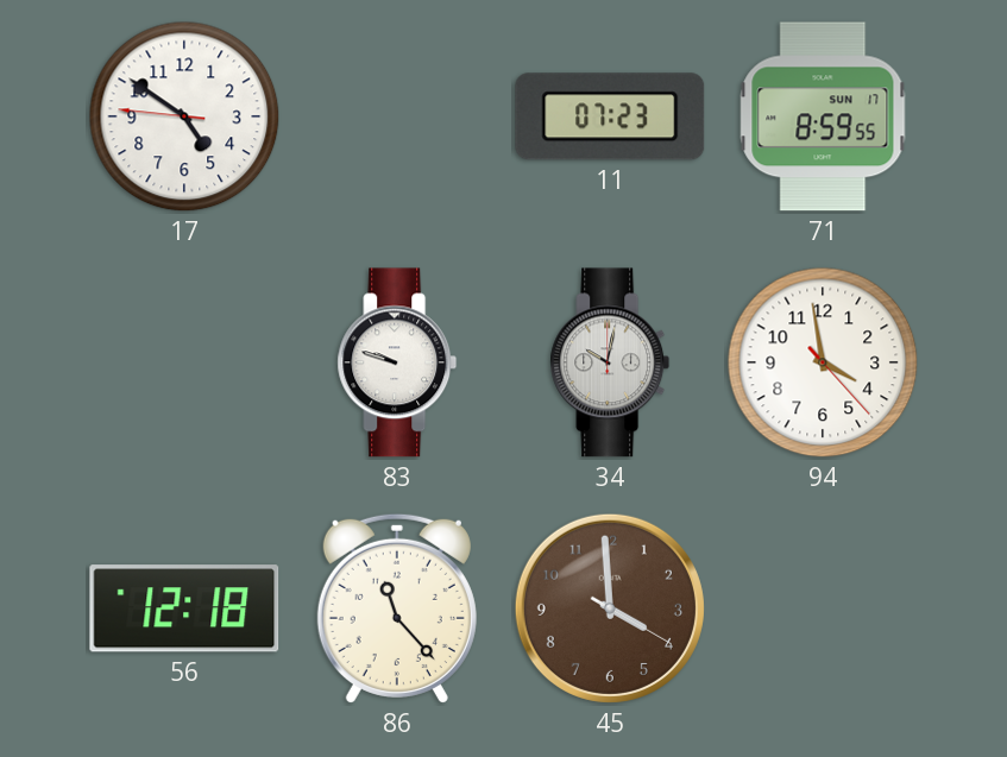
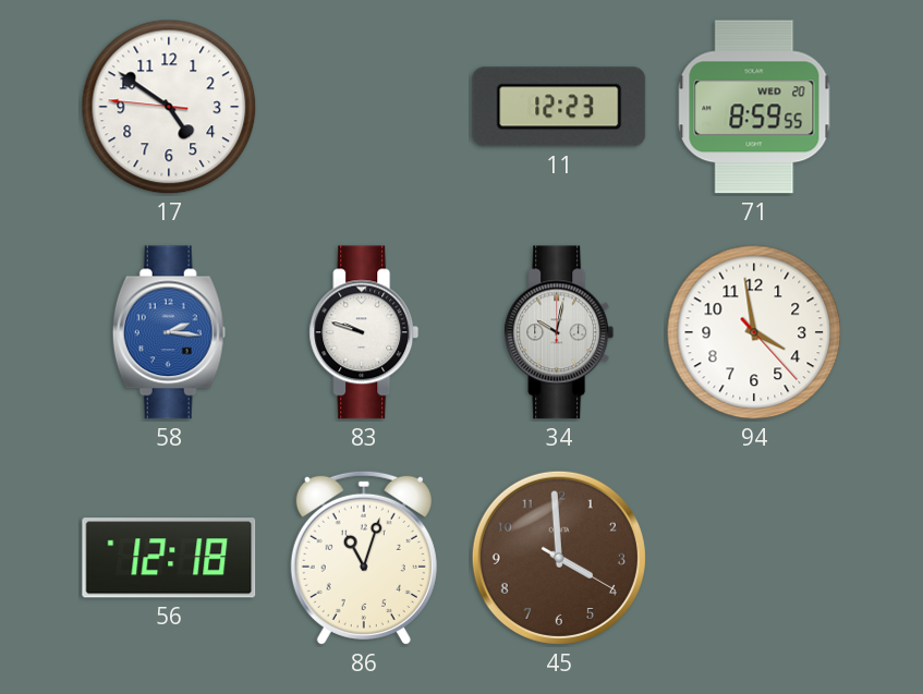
11: 07:23 -> 12:23
71 date: SUN 17 -> WED 20
58: none -> 2:16
86: 11:23 -> 11:03
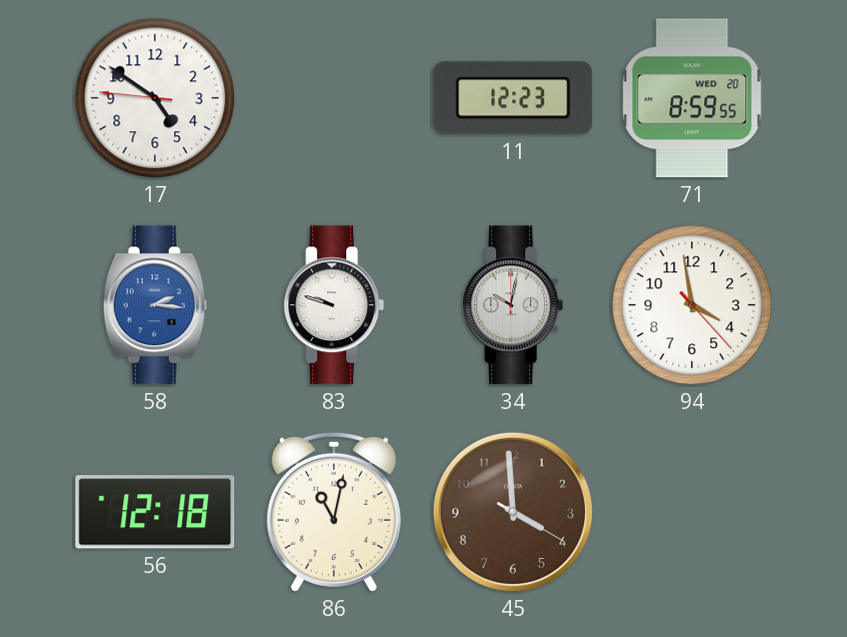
86: 11:03 -> 11:02
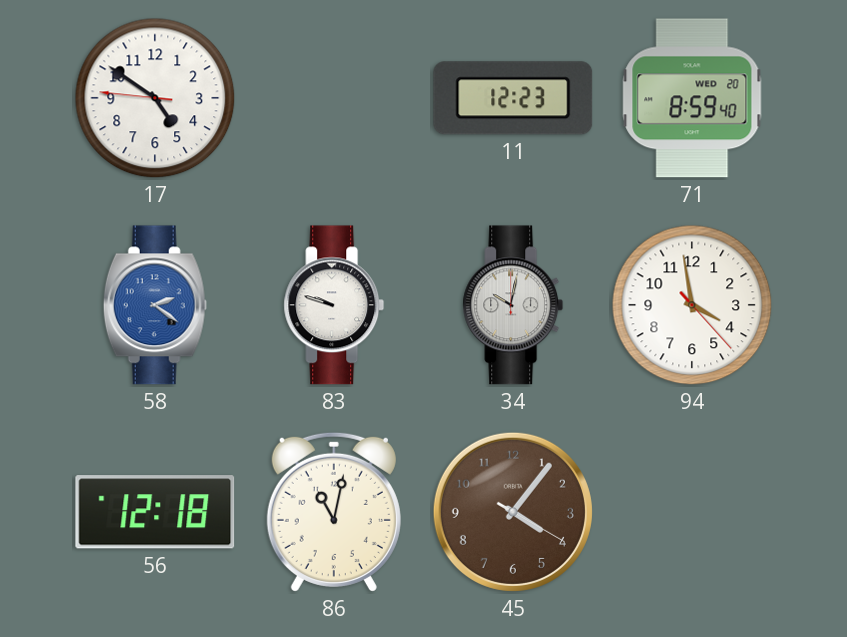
71: 8:59:55 -> 8:59:40
58: 2:16 -> 2:21
45: 3:59 -> 4:06
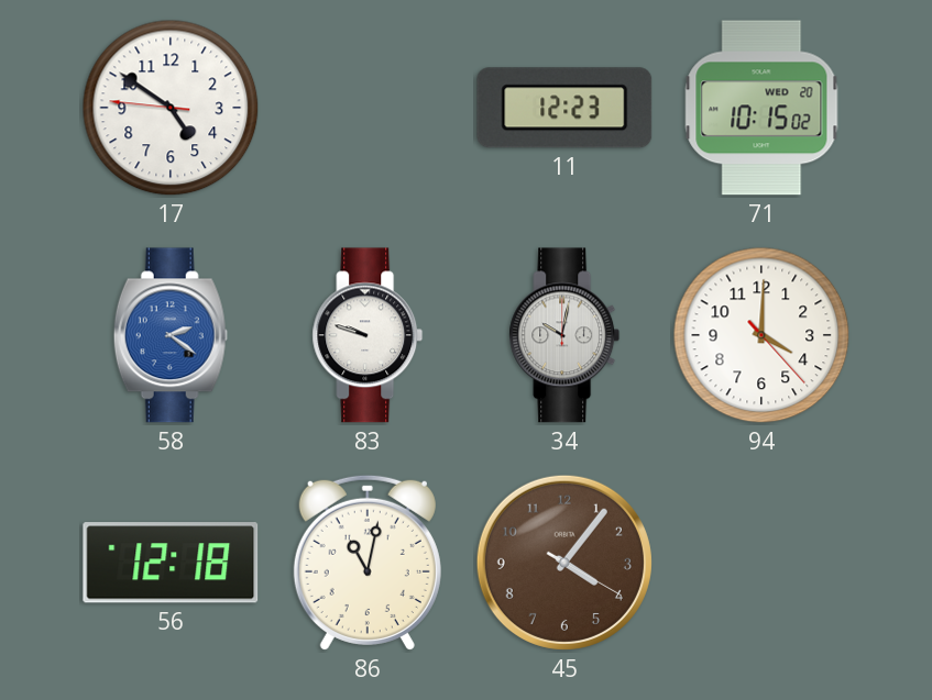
71: 8:59 -> 10:15
94: 3:58 -> 4:00
